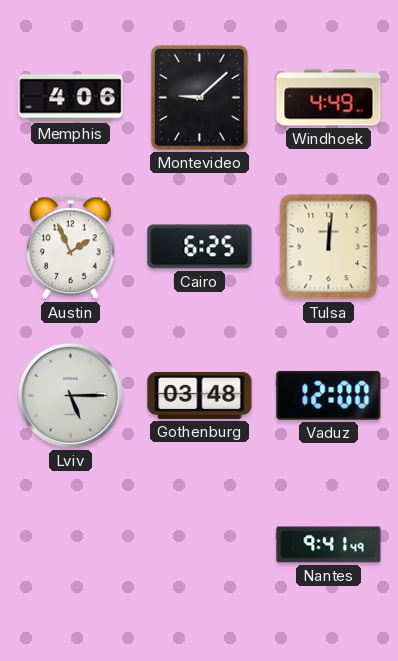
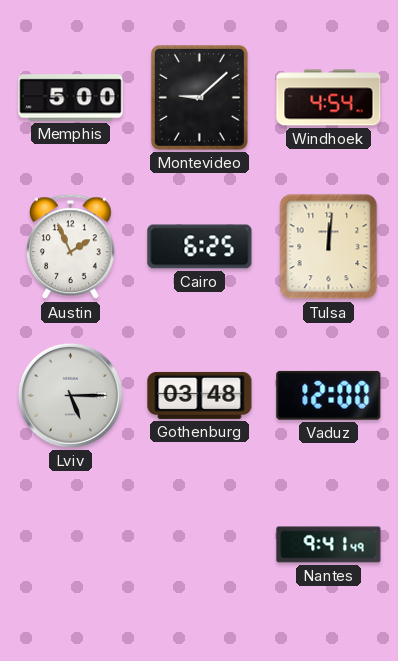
Memphis: 4:06 -> 5:00
Windhoek: 4:49 -> 4:54
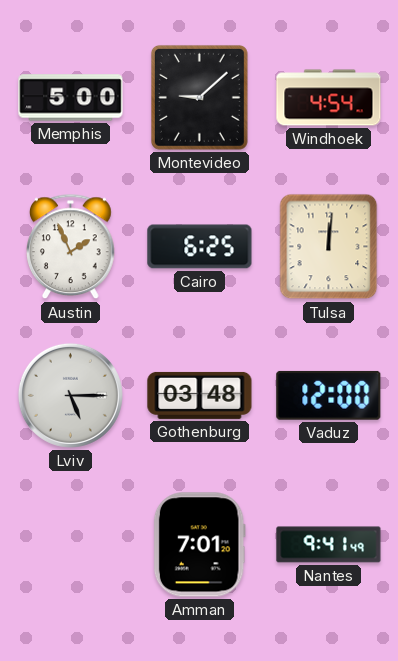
Amman: none -> 7:01
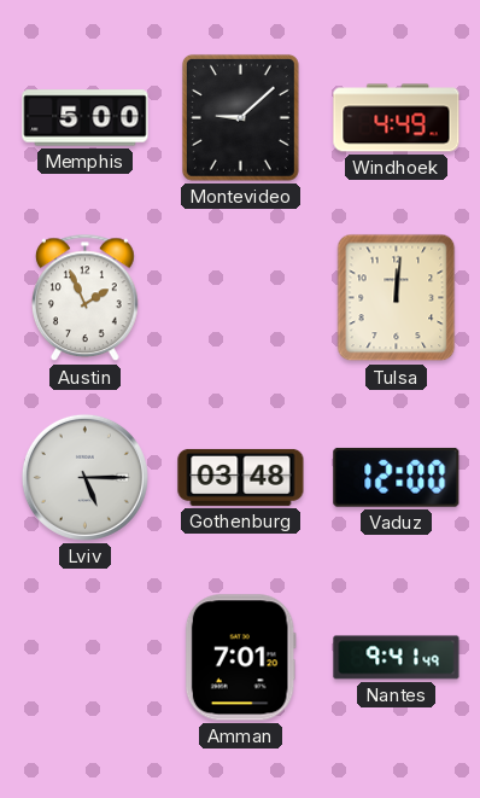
Windhoek: 4:54 -> 4:49
Cairo: 6:25 -> none
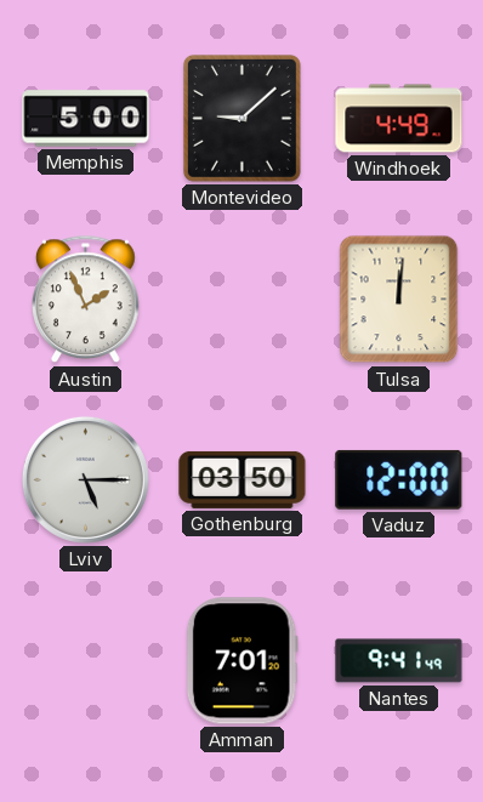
Gothenburg: 03:48 -> 03:50
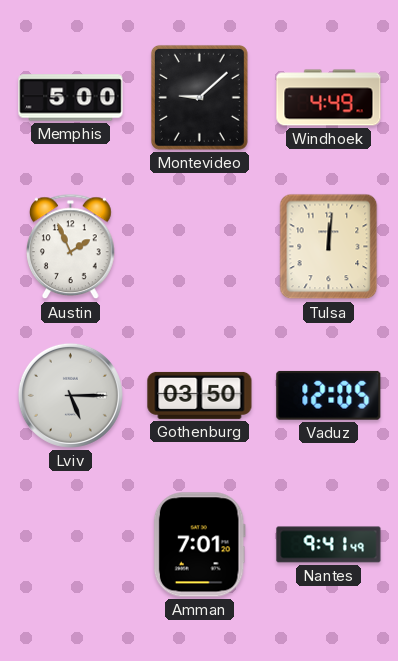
Vaduz: 12:00 -> 12:05
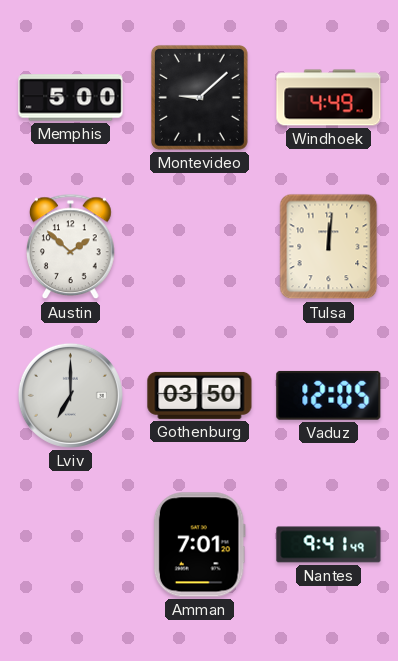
Austin: 1:56 -> 1:52
Lviv: 5:15 -> 7:00
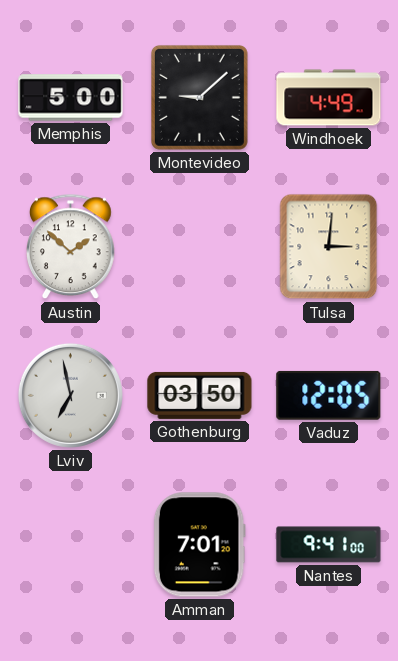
Tulsa: 12:01 -> 3:01
Lviv: 7:00 -> 6:58
Nantes: 9:41:49 -> 9:41:00
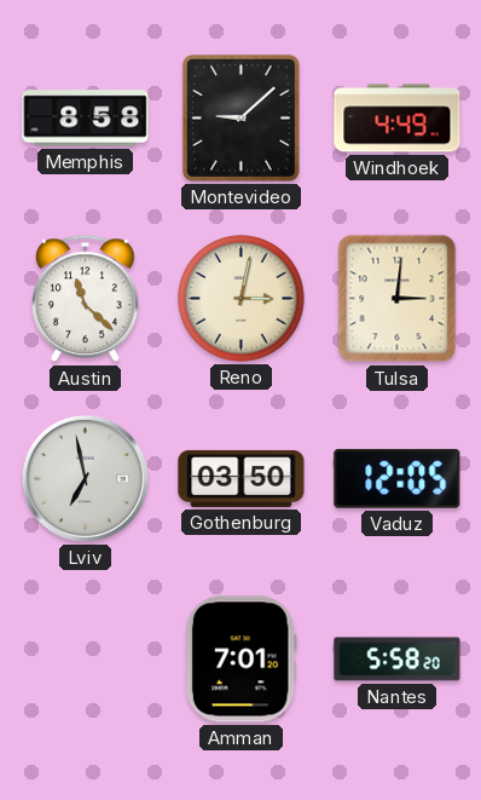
Memphis: 5:00 -> 8:58
Austin: 1:52 -> 11:22
Reno: none -> 3:02
Nantes: 9:41 -> 5:58
